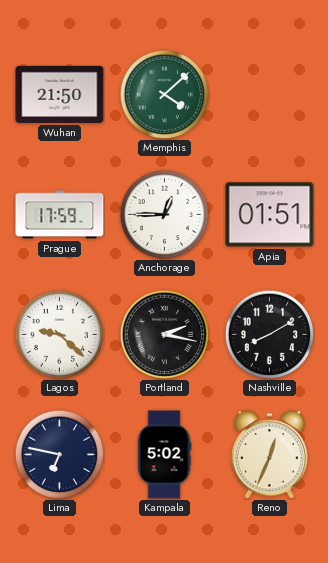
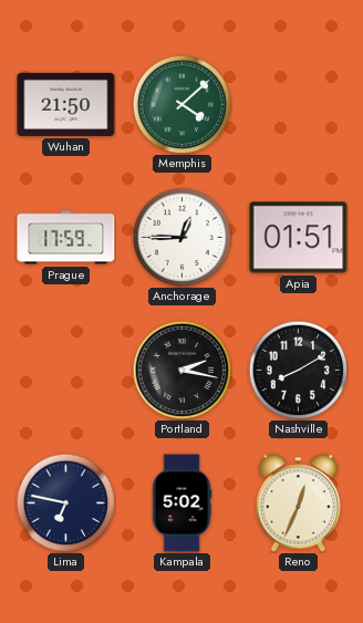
Lagos: 9:22 -> none
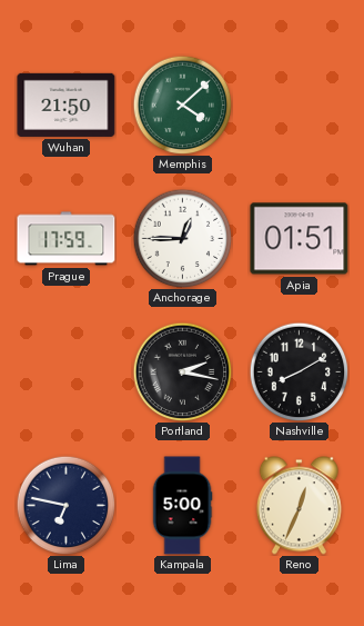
Kampala: 5:02 -> 5:00
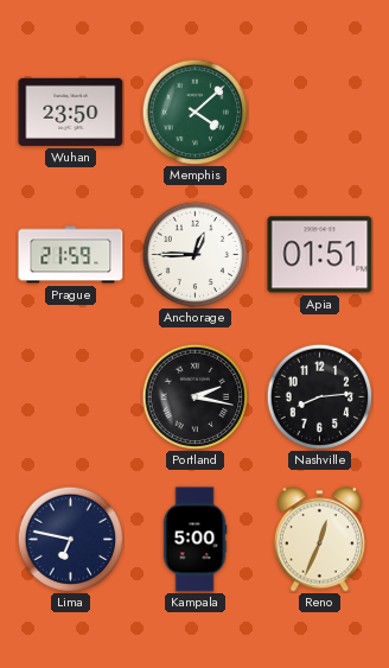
Wuhan: 21:50 -> 23:50
Prague: 17:59 -> 21:59
Nashville: 8:10 -> 8:14
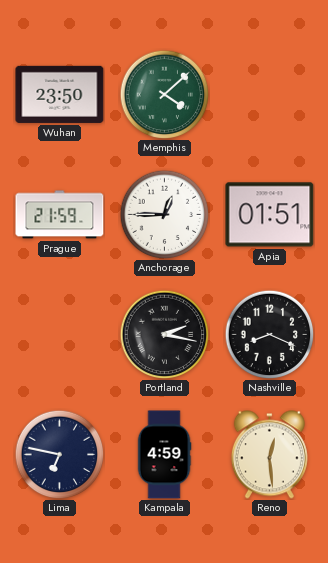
Nashville: 8:14 -> 8:19
Kampala: 5:00 -> 4:59
Reno: 12:34 -> 12:29
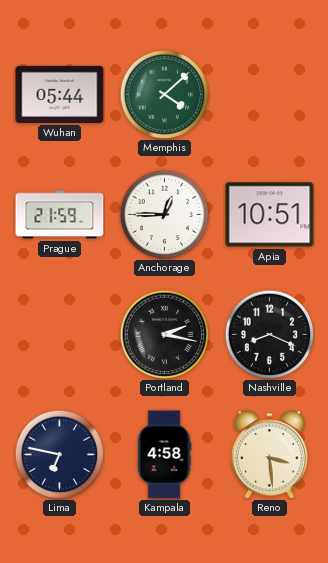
Wuhan: 23:50 -> 05:44
Apia: 01:51 -> 10:51
Kampala: 4:59 -> 4:58
Reno: 12:29 -> 3:29
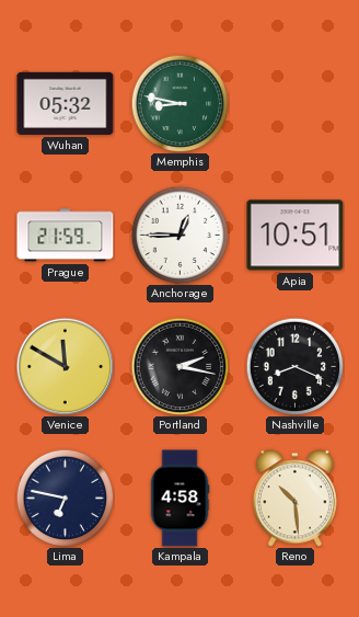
Wuhan: 05:44 -> 05:32
Memphis: 4:08 -> 8:47
Venice: none -> 11:50
Reno: 3:29 -> 10:29
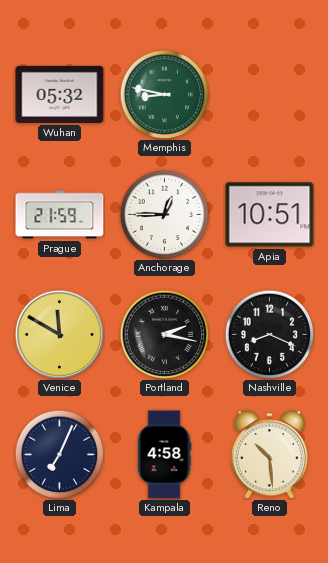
Lima: 6:47 -> 7:04
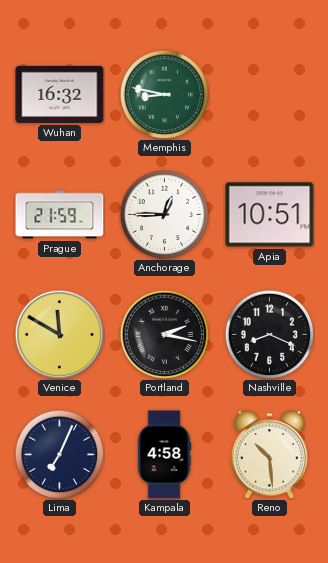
Wuhan: 05:32 -> 16:32
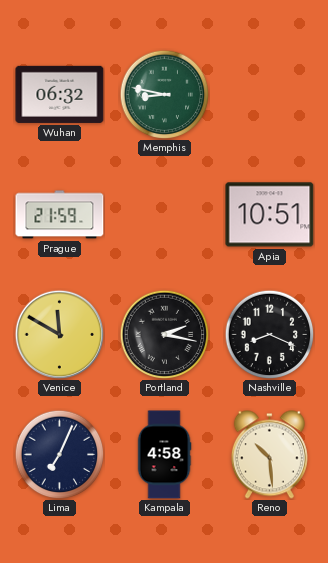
Wuhan: 16:32 -> 06:32
Anchorage: 12:45 -> none
